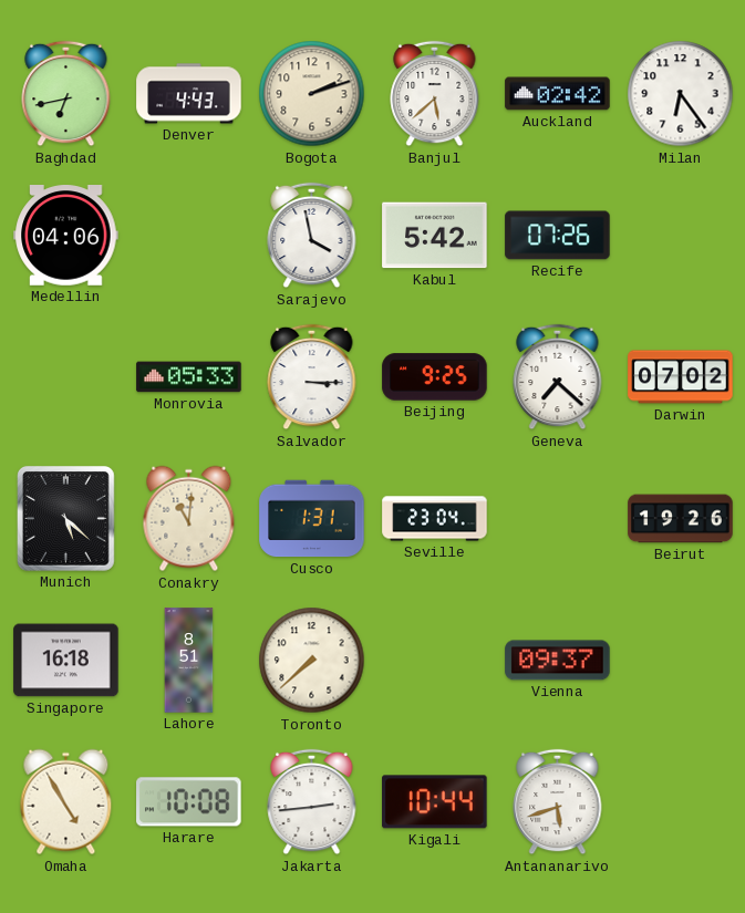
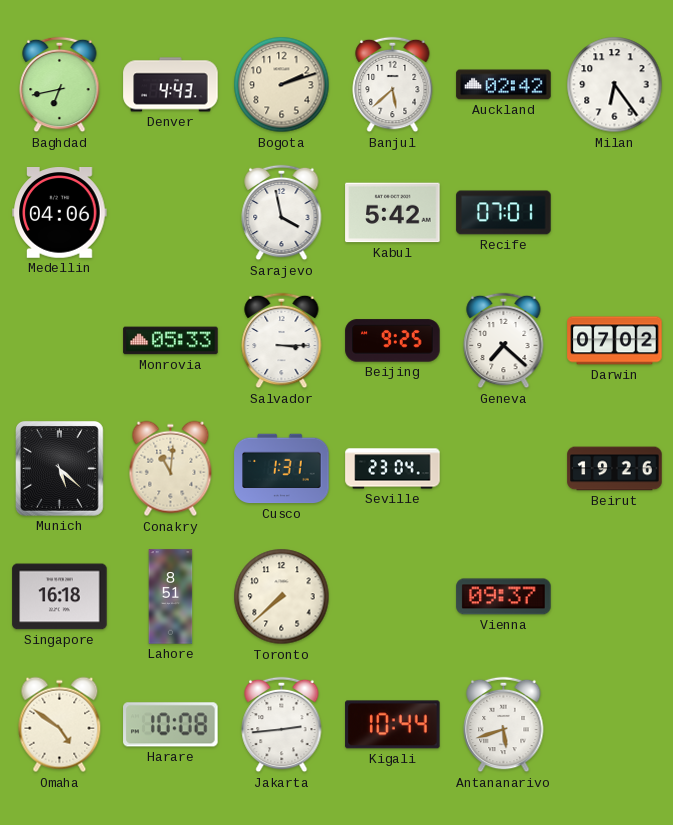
Recife: 07:26 -> 07:01
Omaha: 4:55 -> 4:51
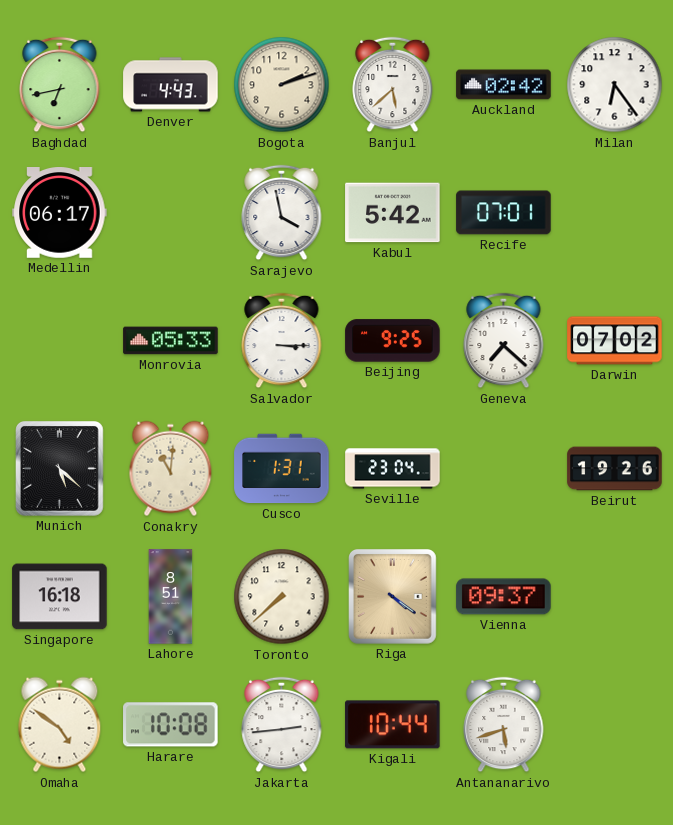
Medellin: 04:06 -> 06:17
Riga: none -> 4:21
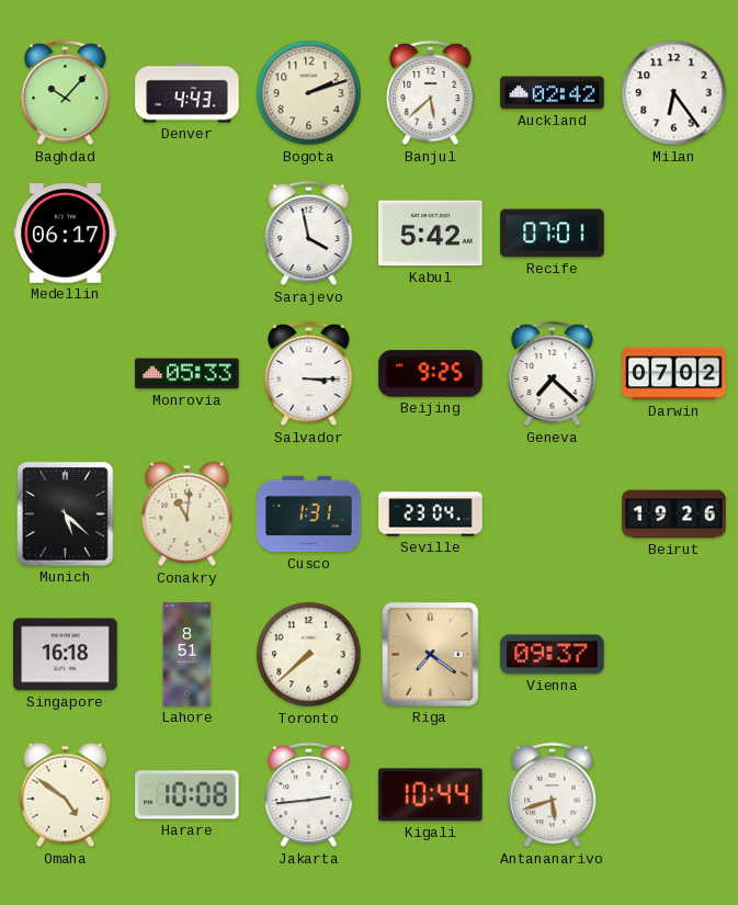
Baghdad: 6:43 -> 10:07
Riga: 4:21 -> 7:21
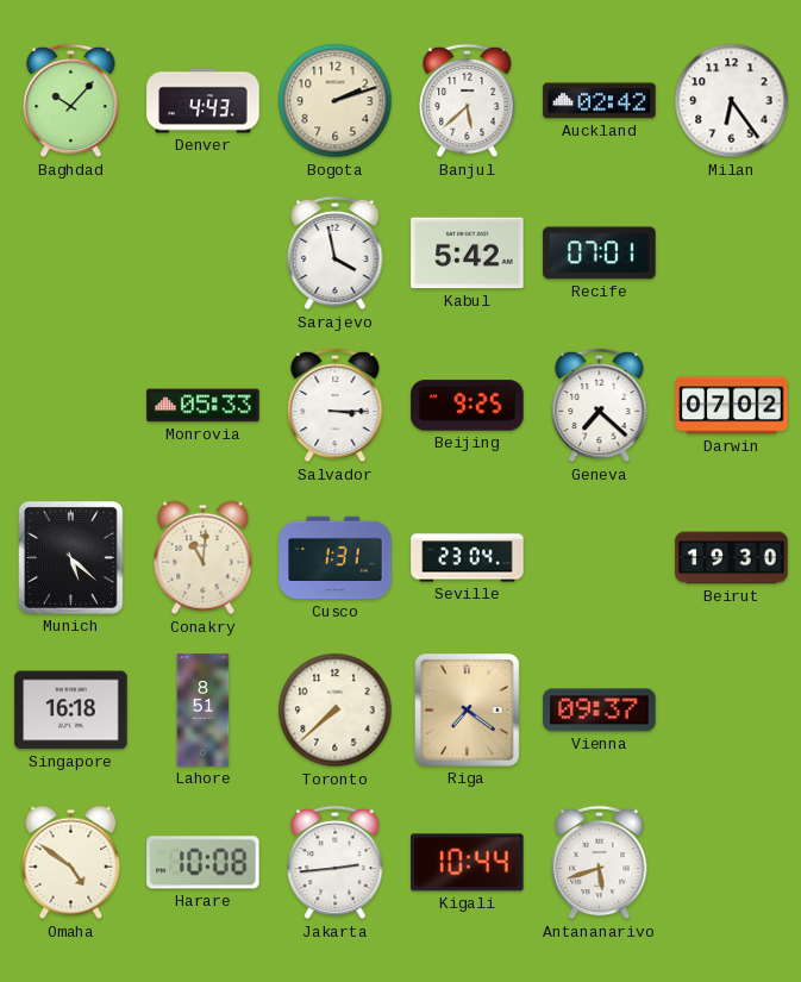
Medellin: 06:17 -> none
Beirut: 19:26 -> 19:30
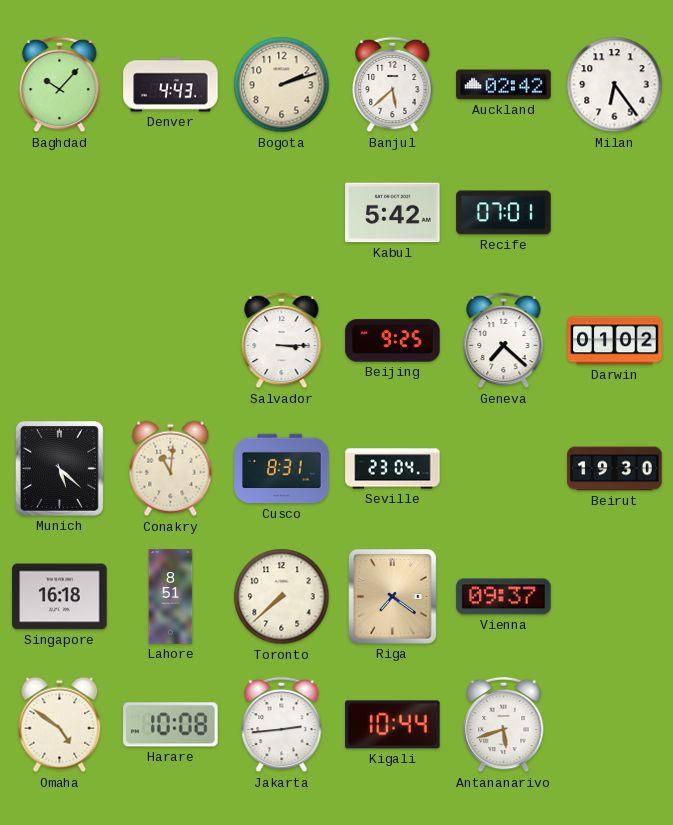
Sarajevo: 3:58 -> none
Monrovia: 05:33 -> none
Darwin: 07:02 -> 01:02
Cusco: 1:31 -> 8:31
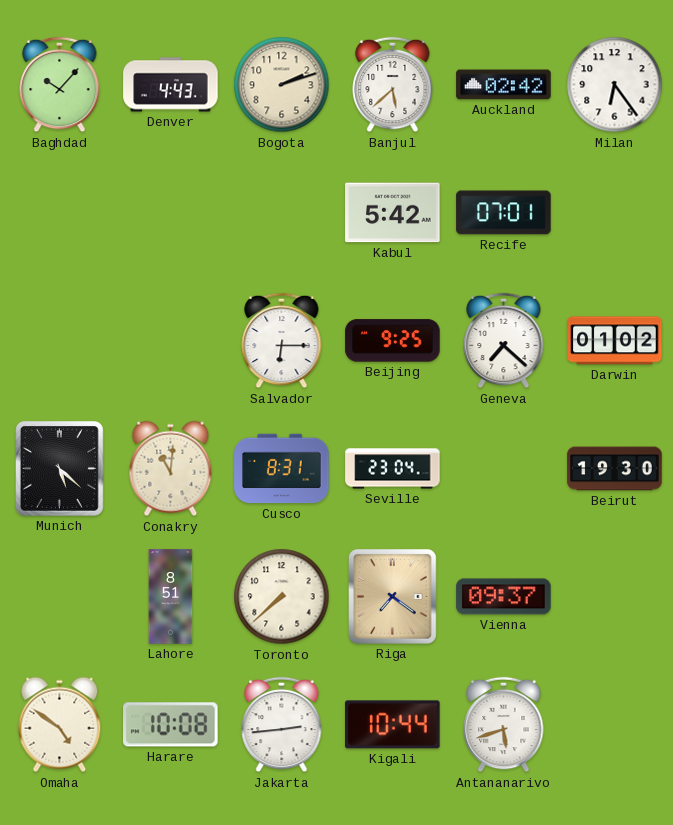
Salvador: 3:15 -> 6:15
Singapore: 16:18 -> none
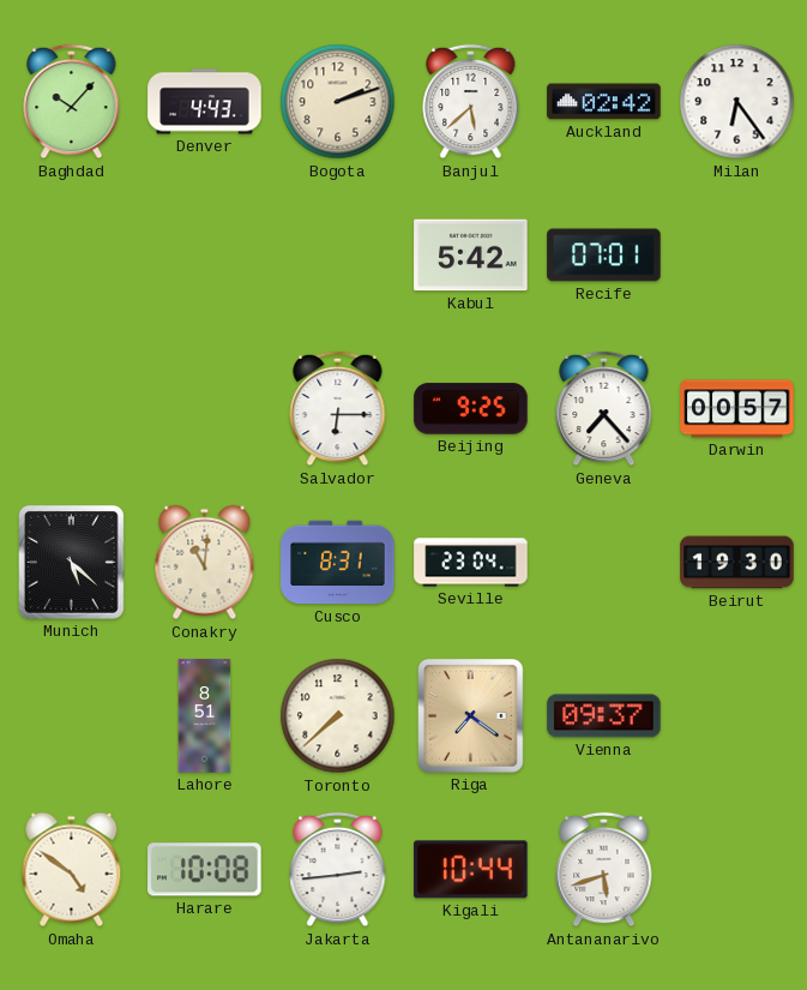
Geneva: 7:22 -> 7:23
Darwin: 01:02 -> 00:57
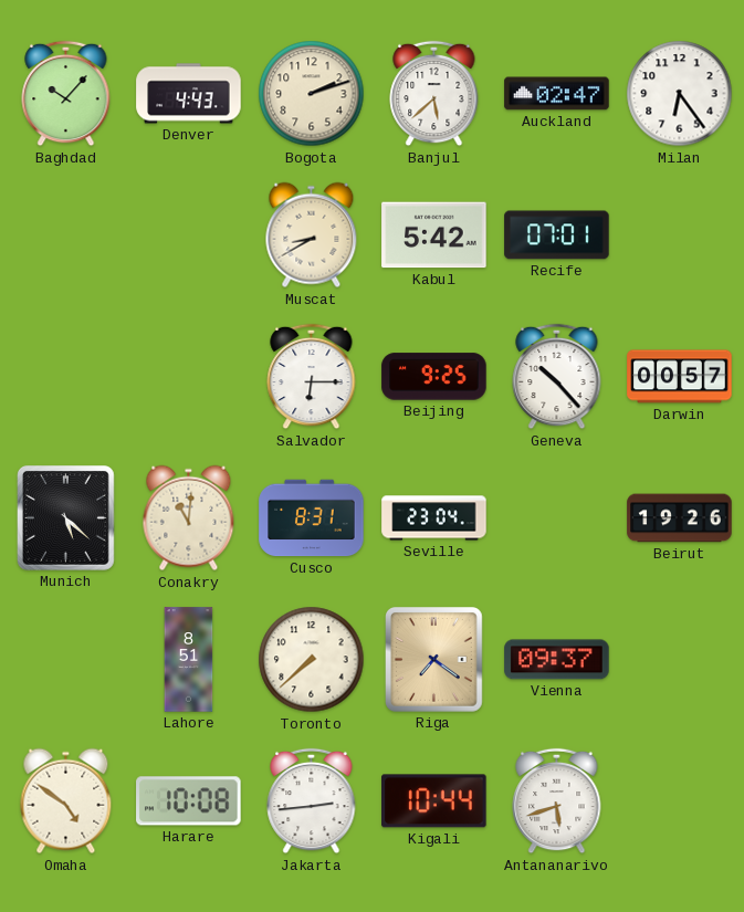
Auckland: 02:42 -> 02:47
Muscat: none -> 8:40
Geneva: 7:23 -> 10:23
Beirut: 19:30 -> 19:26
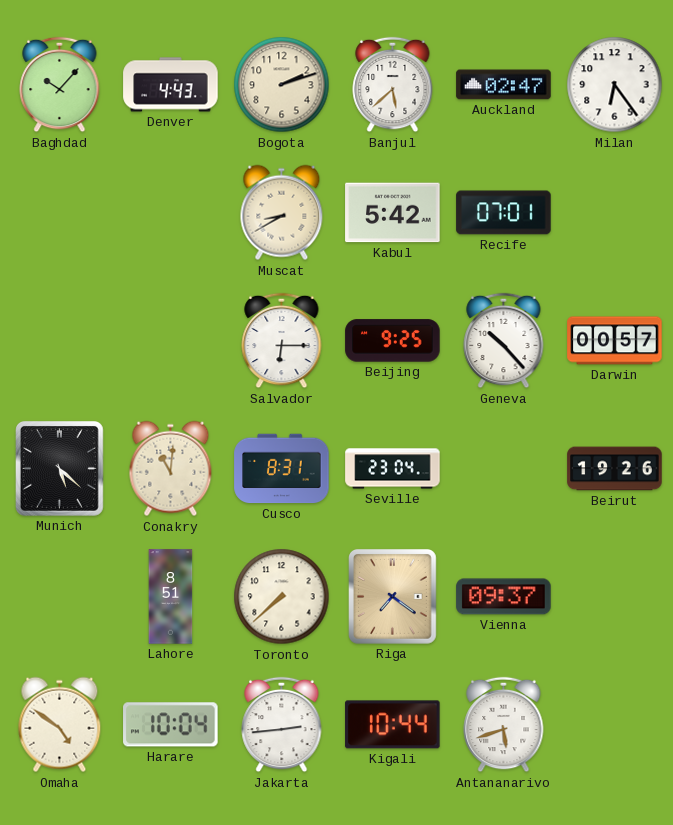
Harare: 10:08 -> 10:04
